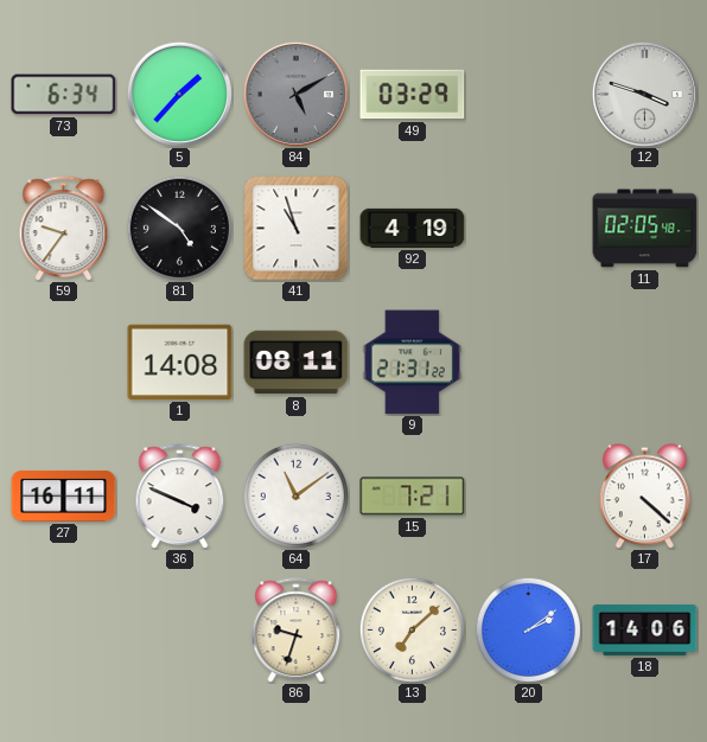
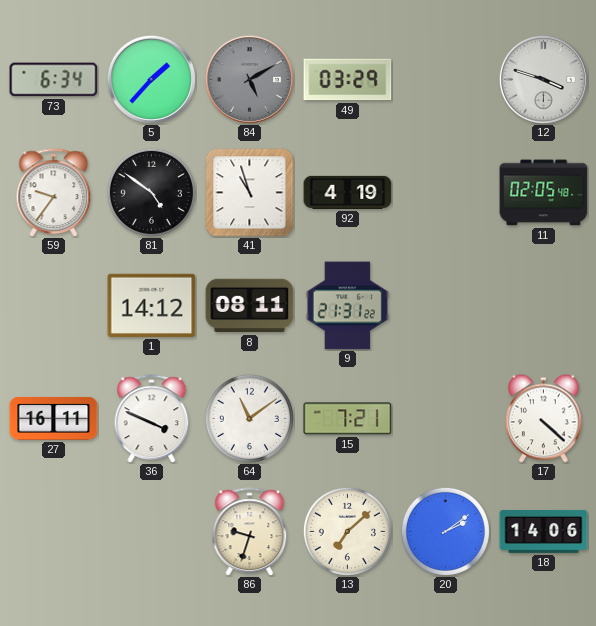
1: 14:08 -> 14:12
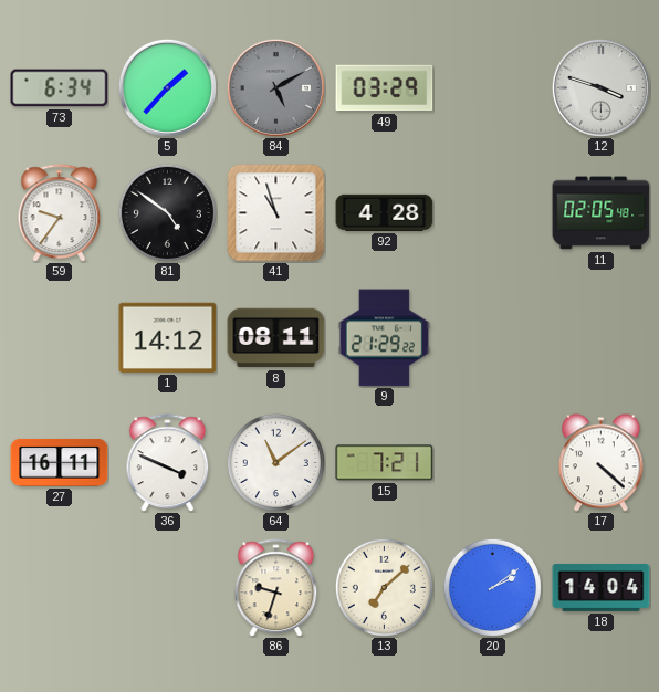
92: 4:19 -> 4:28
9: 21:31 -> 21:29
18: 14:06 -> 14:04
